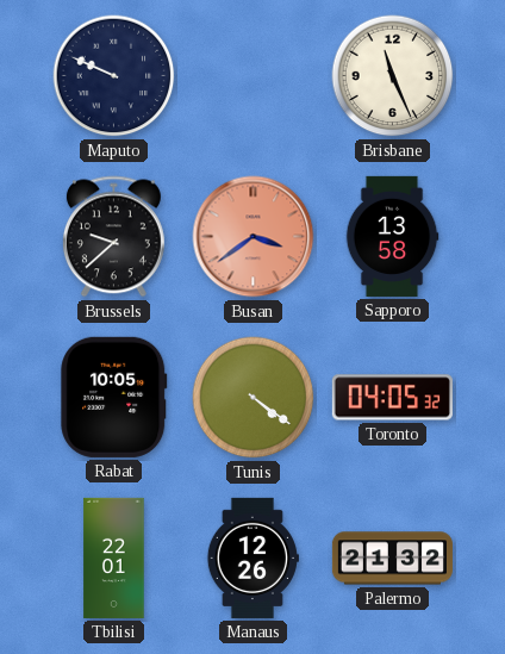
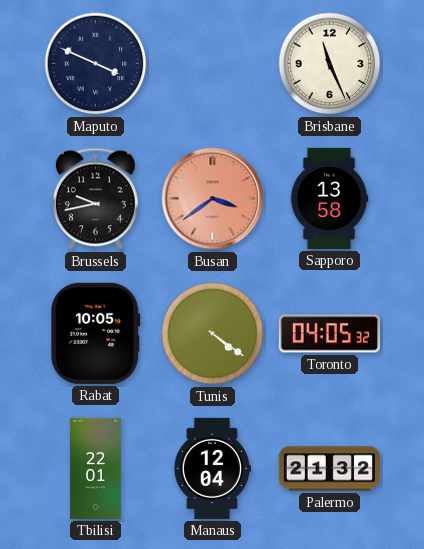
Maputo: 9:49 -> 3:49
Brussels: 9:38 -> 9:43
Manaus: 12:26 -> 12:04
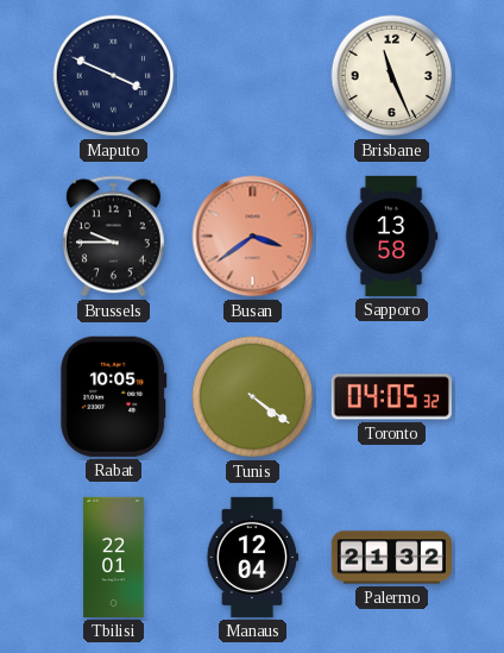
Brussels: 9:43 -> 9:45
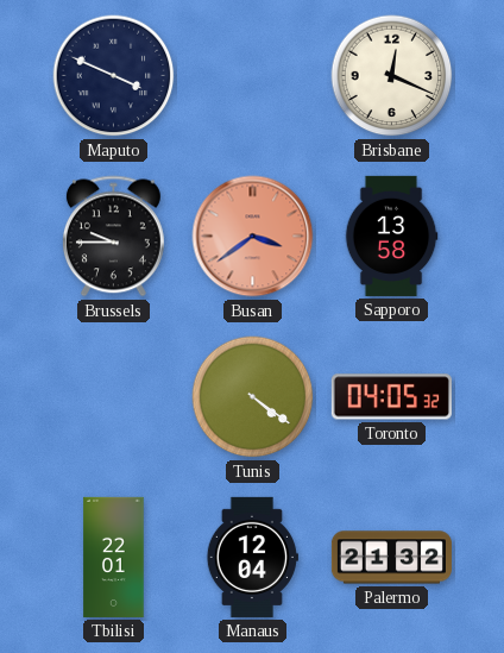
Brisbane: 11:26 -> 12:19
Rabat: 10:05 -> none
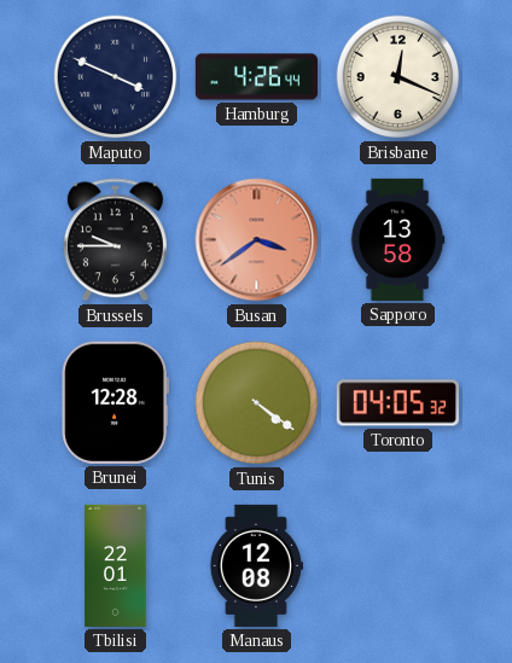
Hamburg: none -> 4:26
Brunei: none -> 12:28
Manaus: 12:04 -> 12:08
Palermo: 21:32 -> none
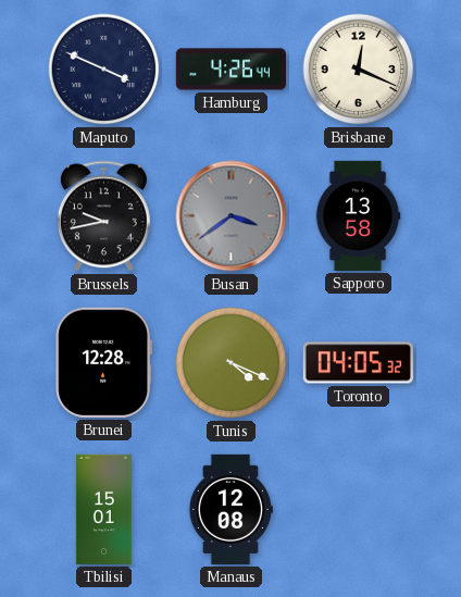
Brussels: 9:45 -> 9:43
Busan dial: salmon -> grey
Tunis: 4:21 -> 4:19
Tbilisi: 22:01 -> 15:01
